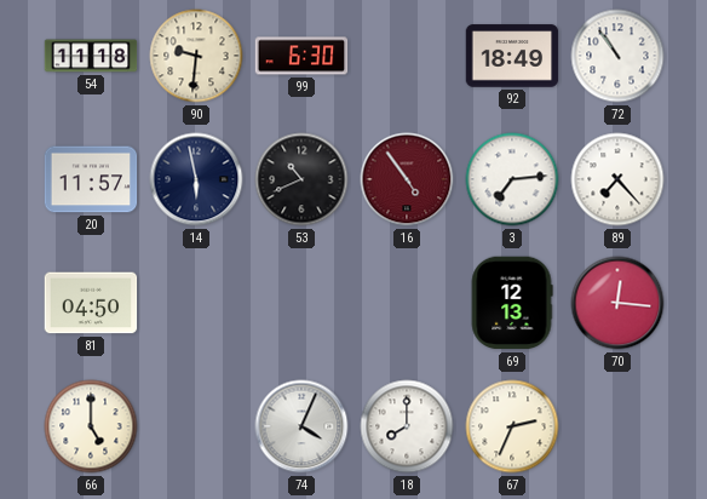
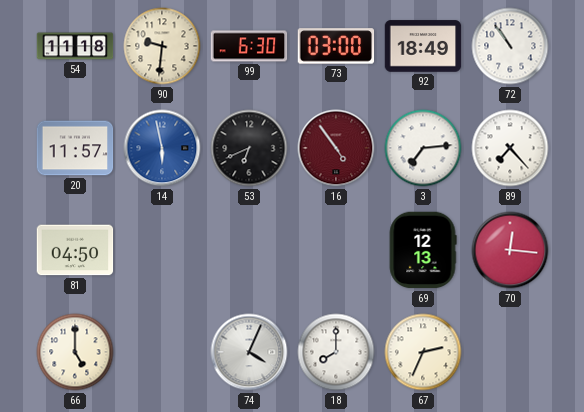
73: none -> 03:00
14 dial: navy -> blue
53: 10:41 -> 6:41
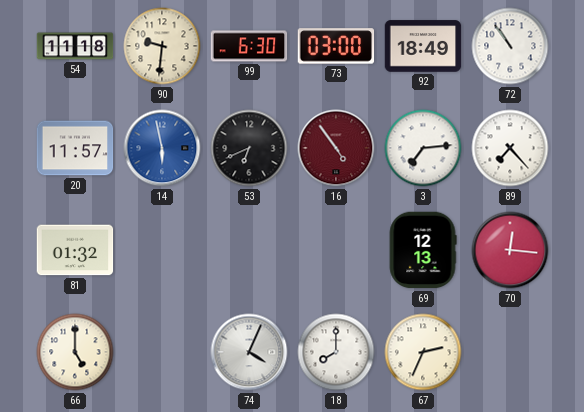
81: 04:50 -> 01:32
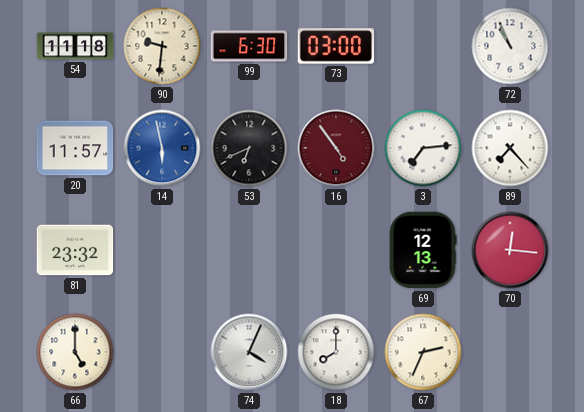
92: 18:49 -> none
72: 10:54 -> 10:56
81: 01:32 -> 23:32
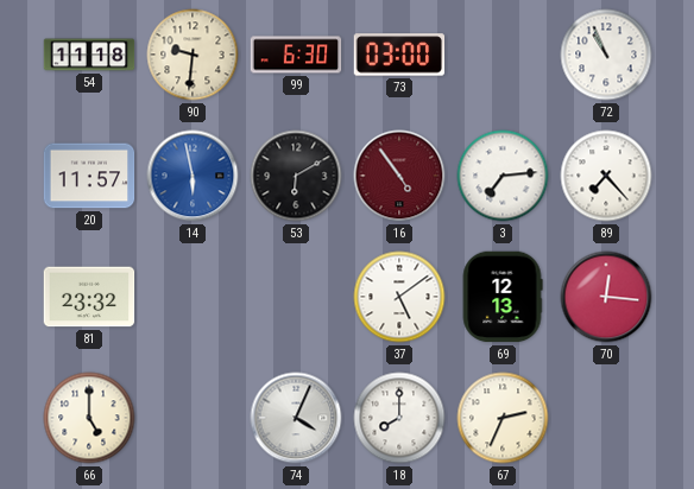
53: 6:41 -> 6:10
37: none -> 5:09
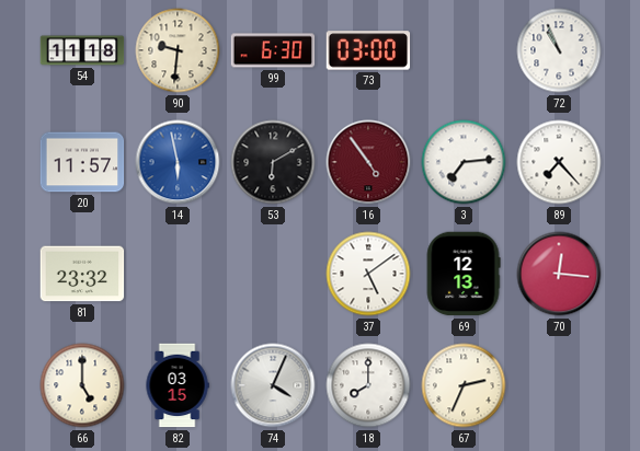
82: none -> 03:15
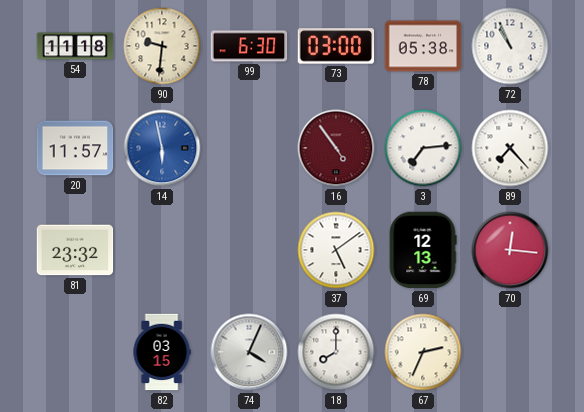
78: none -> 05:38
53: 6:10 -> none
66: 5:00 -> none
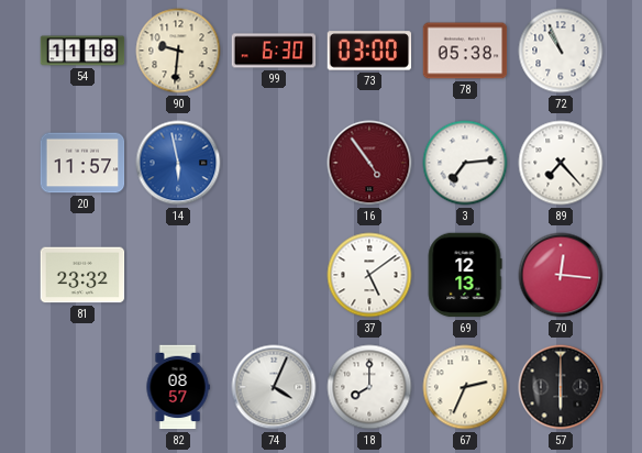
82: 03:15 -> 08:57
57: none -> 6:00
